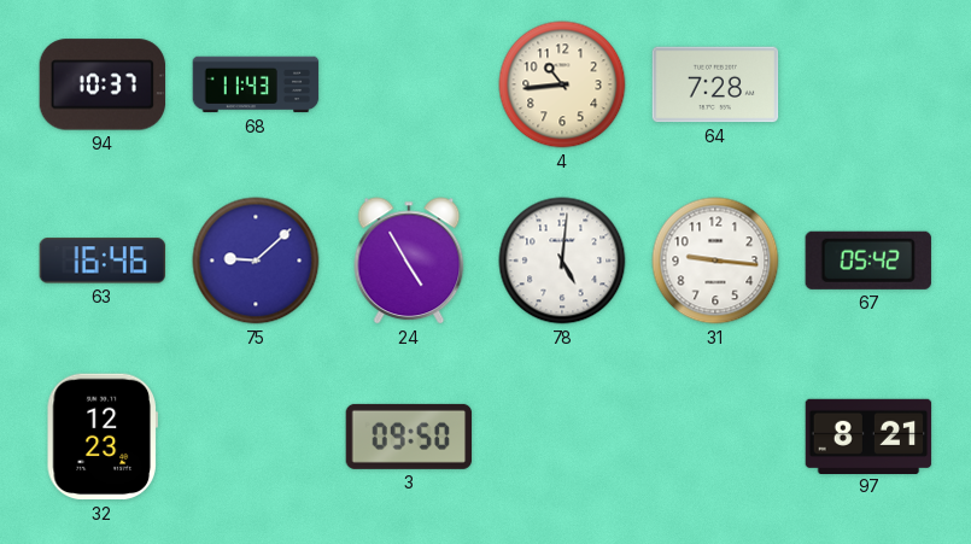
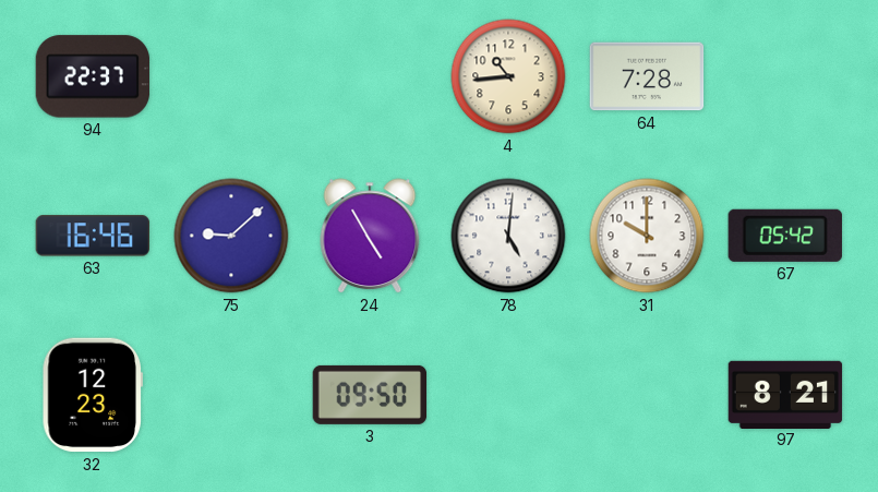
94: 10:37 -> 22:37
68: 11:43 -> none
31: 9:16 -> 10:00
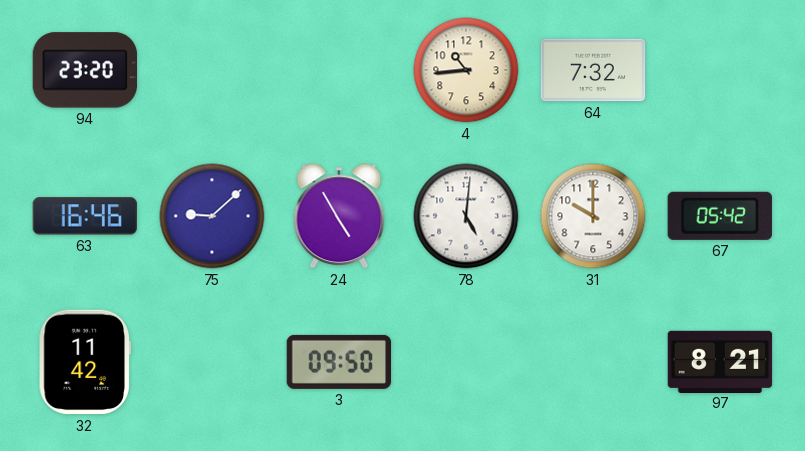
94: 22:37 -> 23:20
64: 7:28 -> 7:32
32: 12:23 -> 11:42
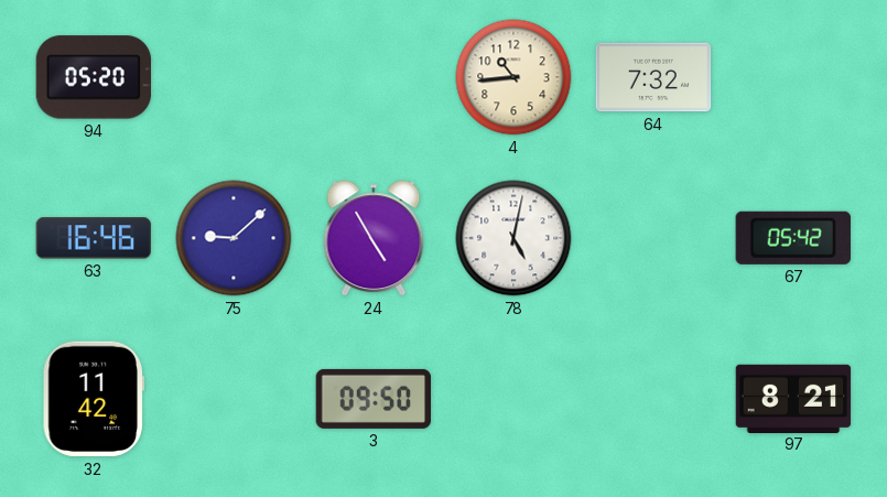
94: 23:20 -> 05:20
78: 5:01 -> 5:02
31: 10:00 -> none
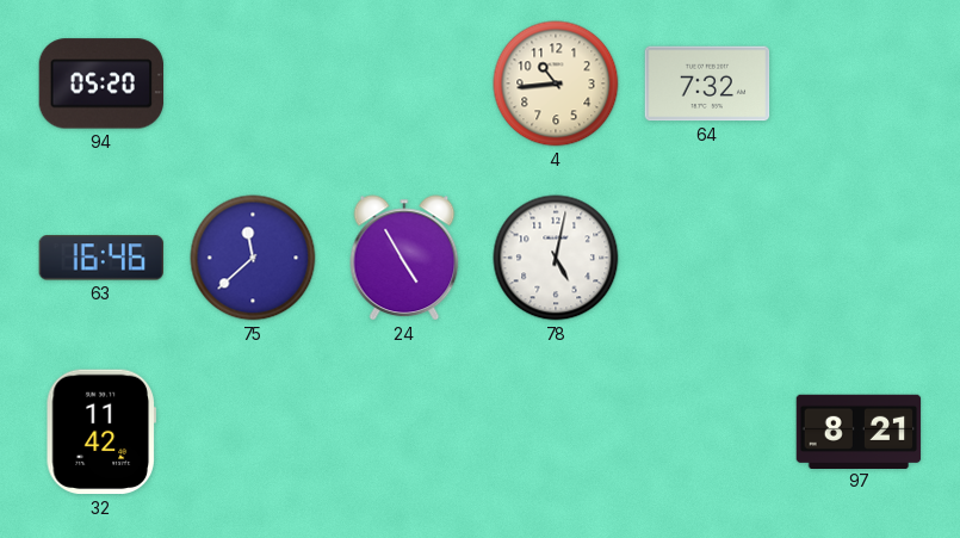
75: 9:08 -> 11:38
67: 05:42 -> none
3: 09:50 -> none
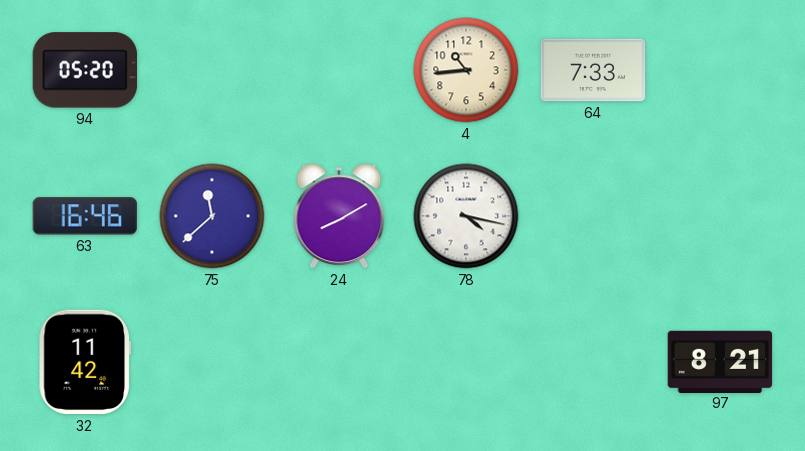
64: 7:32 -> 7:33
24: 4:55 -> 8:10
78: 5:02 -> 4:17
